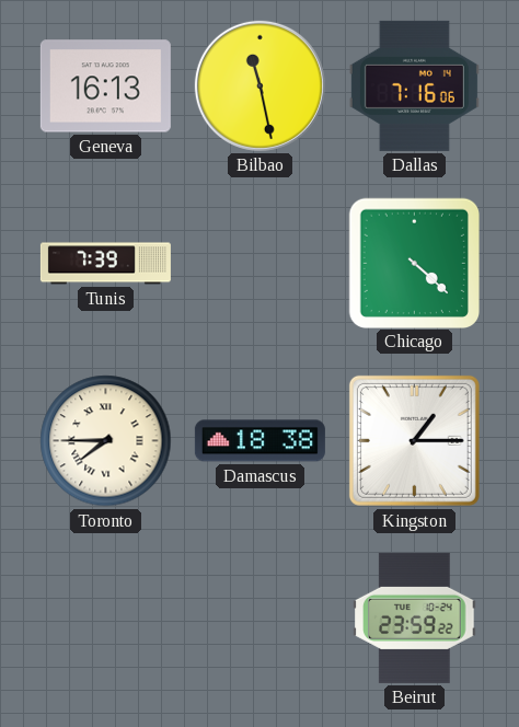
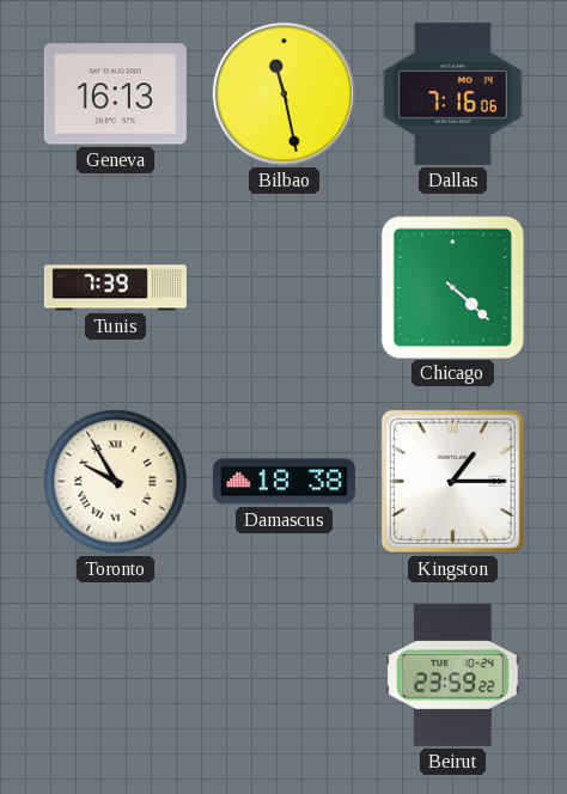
Toronto: 7:45 -> 9:55
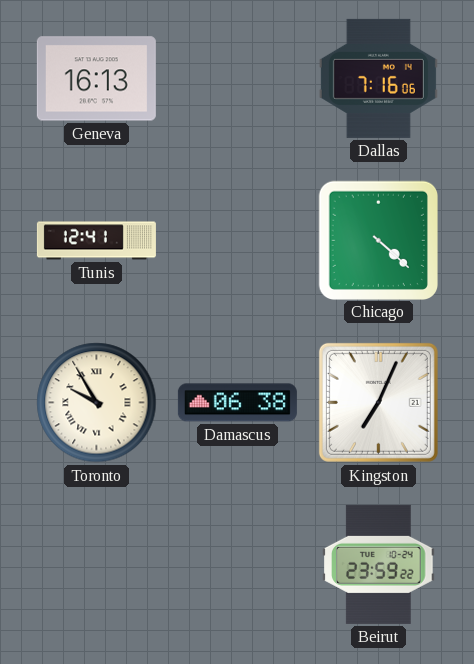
Bilbao: 11:28 -> none
Tunis: 7:39 -> 12:41
Damascus: 18:38 -> 06:38
Kingston: 1:15 -> 7:04
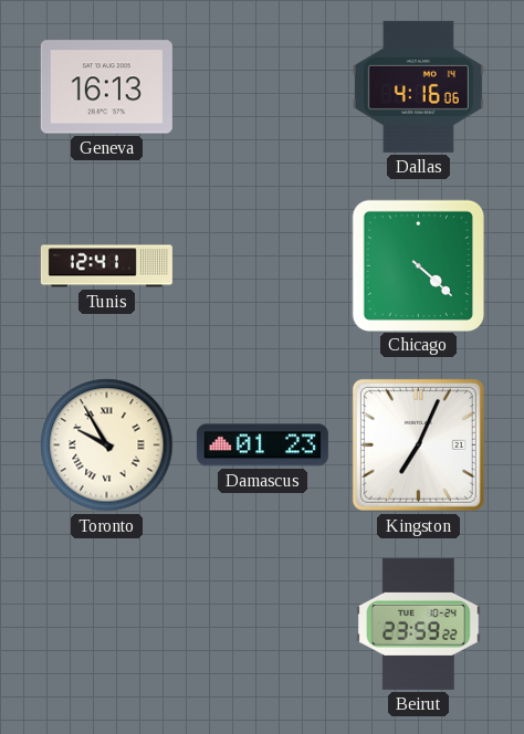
Dallas: 7:16 -> 4:16
Damascus: 06:38 -> 01:23
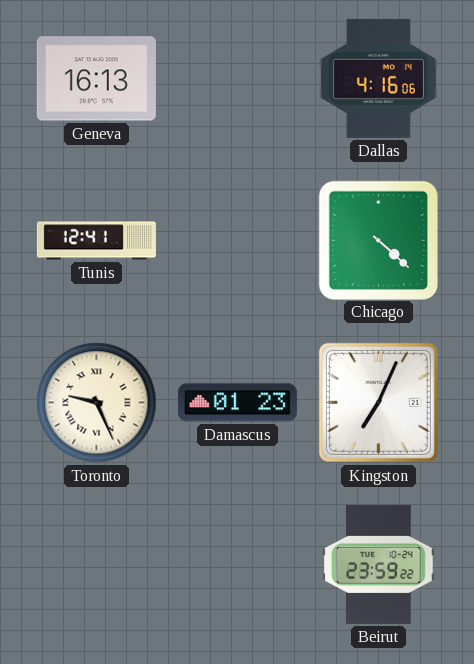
Toronto: 9:55 -> 9:26
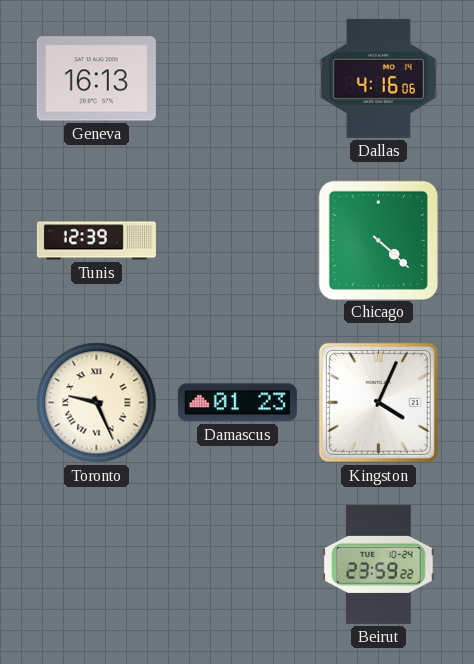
Tunis: 12:41 -> 12:39
Kingston: 7:04 -> 4:04
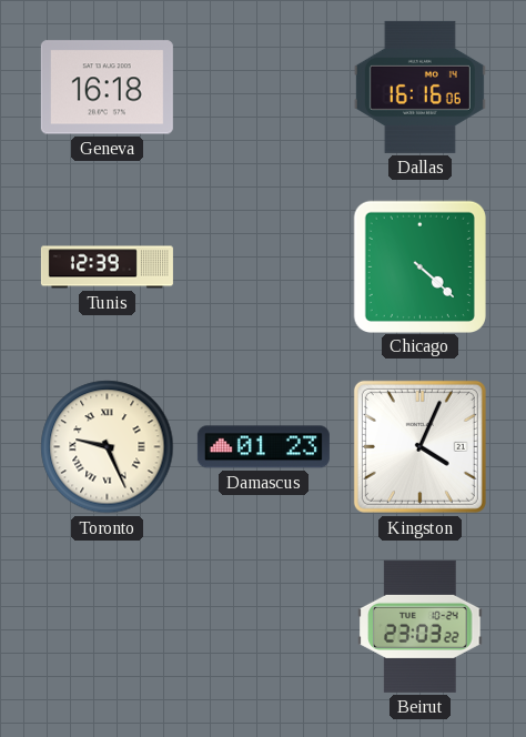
Geneva: 16:13 -> 16:18
Dallas: 4:16 -> 16:16
Beirut: 23:59 -> 23:03
